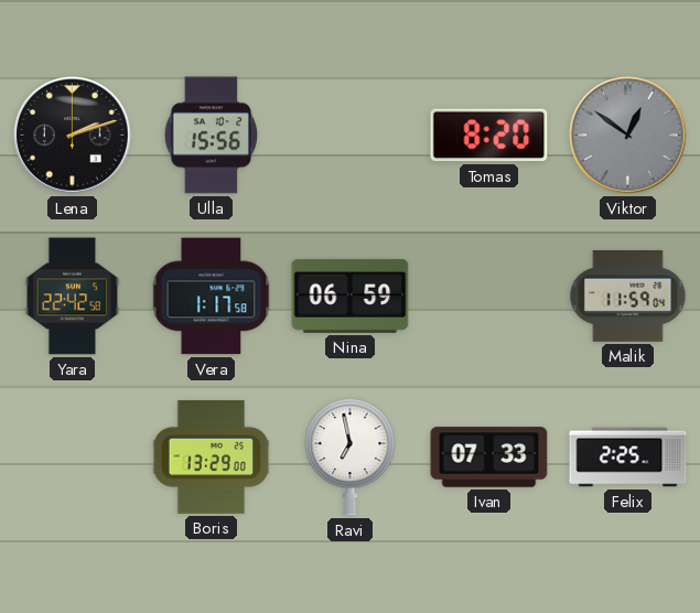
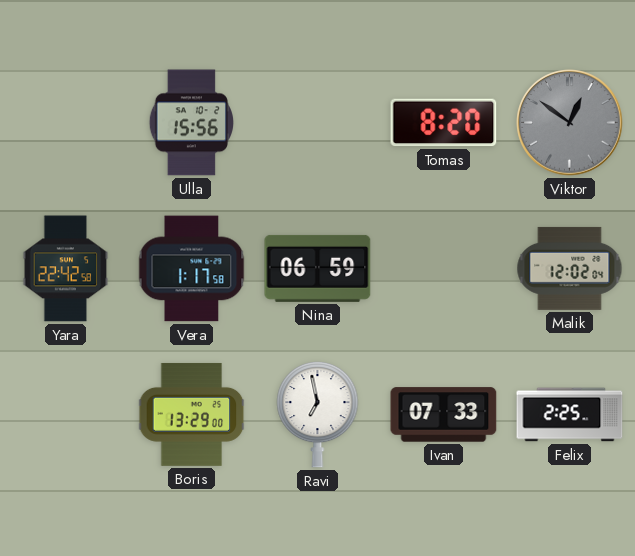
Lena: 2:12 -> none
Malik: 11:59 -> 12:02
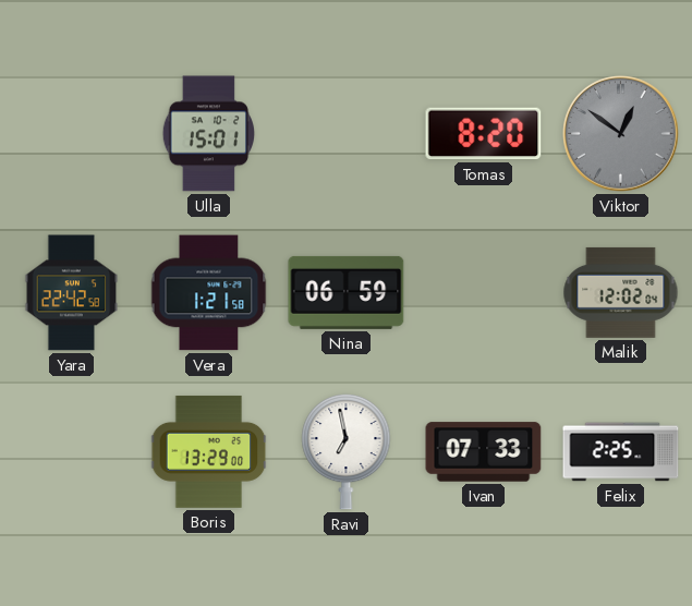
Ulla: 15:56 -> 15:01
Vera: 1:17 -> 1:21
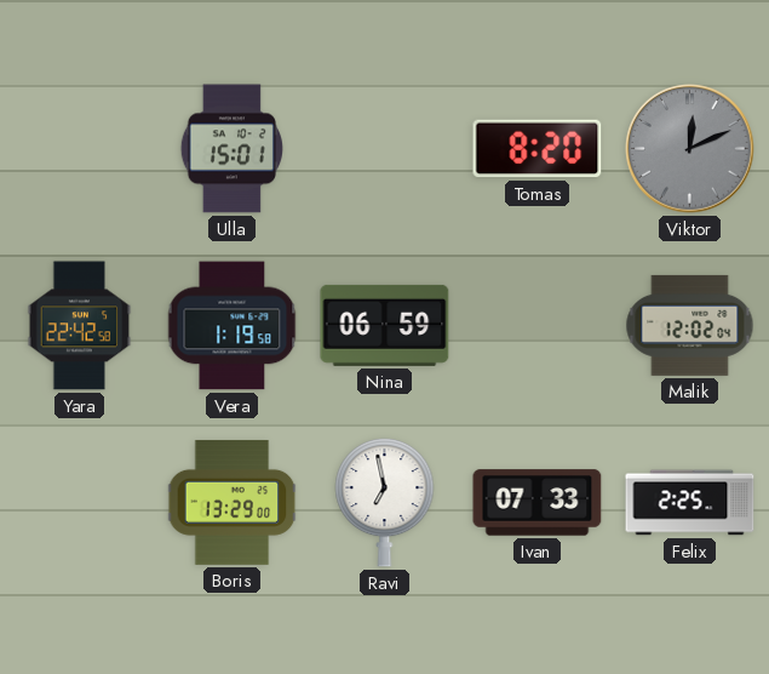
Viktor: 12:51 -> 12:11
Vera: 1:21 -> 1:19
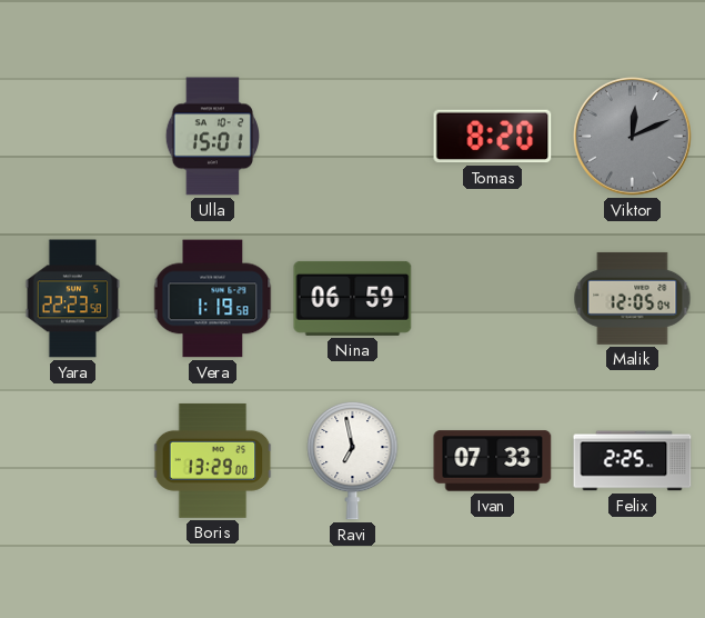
Yara: 22:42 -> 22:23
Malik: 12:02 -> 12:05
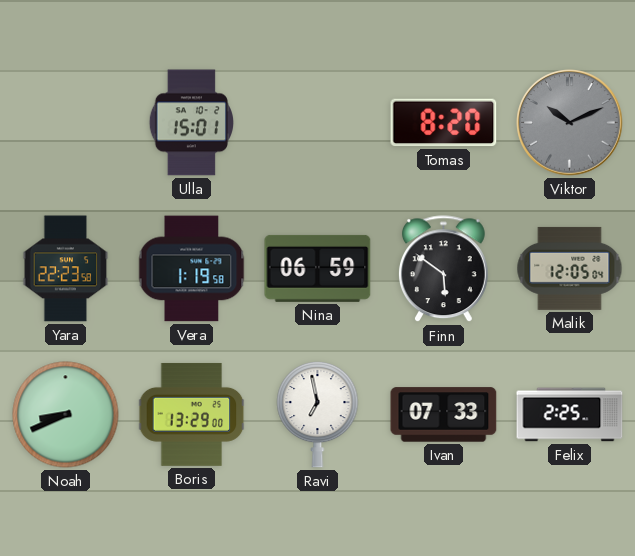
Viktor: 12:11 -> 10:11
Finn: none -> 5:51
Noah: none -> 8:41
